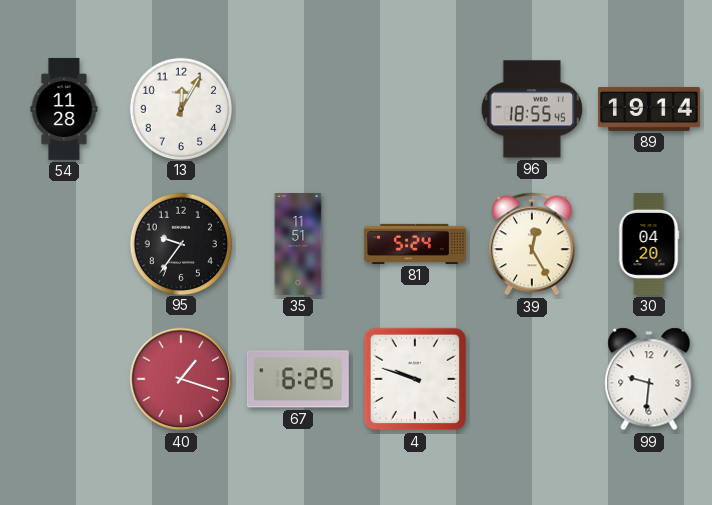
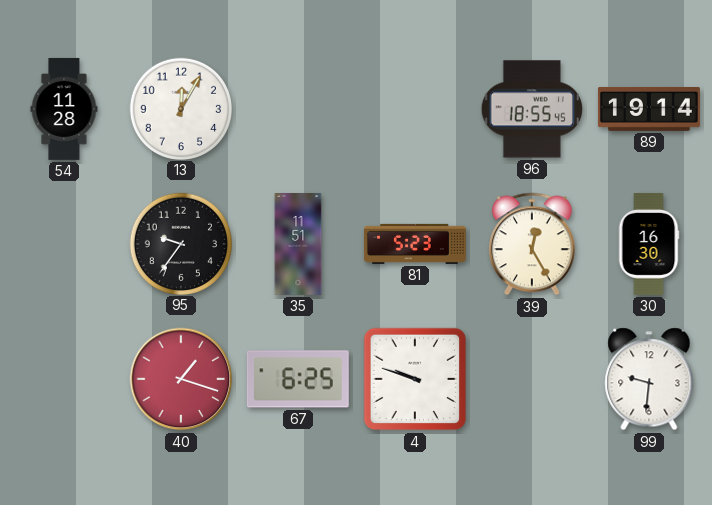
81: 5:24 -> 5:23
30: 04:20 -> 16:30
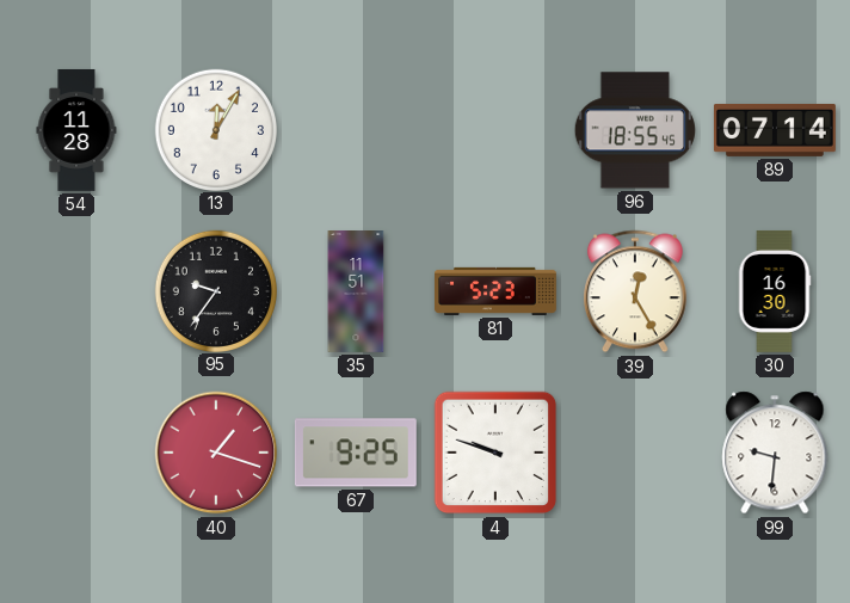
89: 19:14 -> 07:14
67: 6:25 -> 9:25
